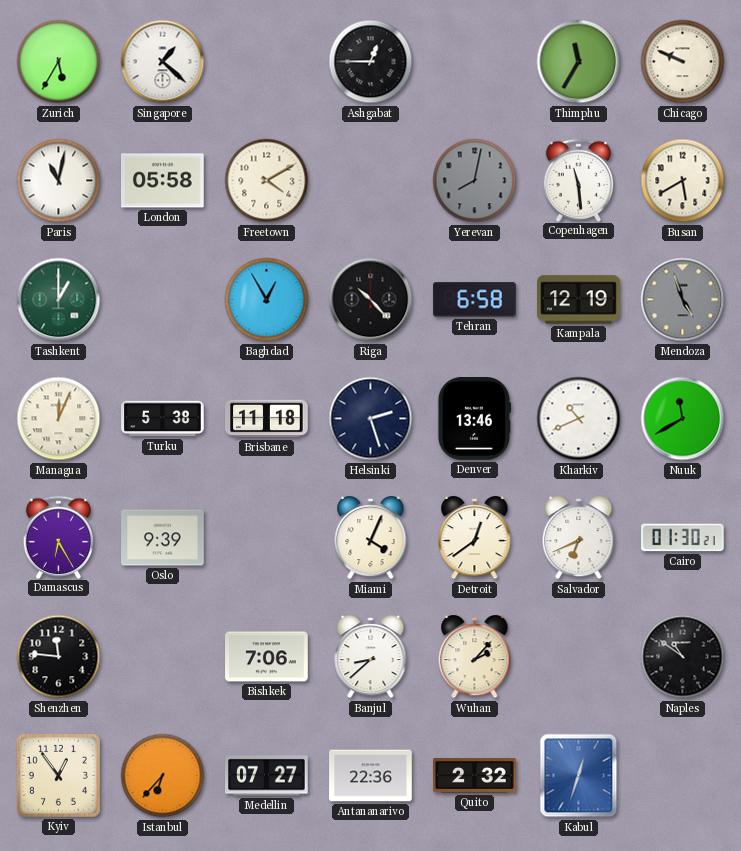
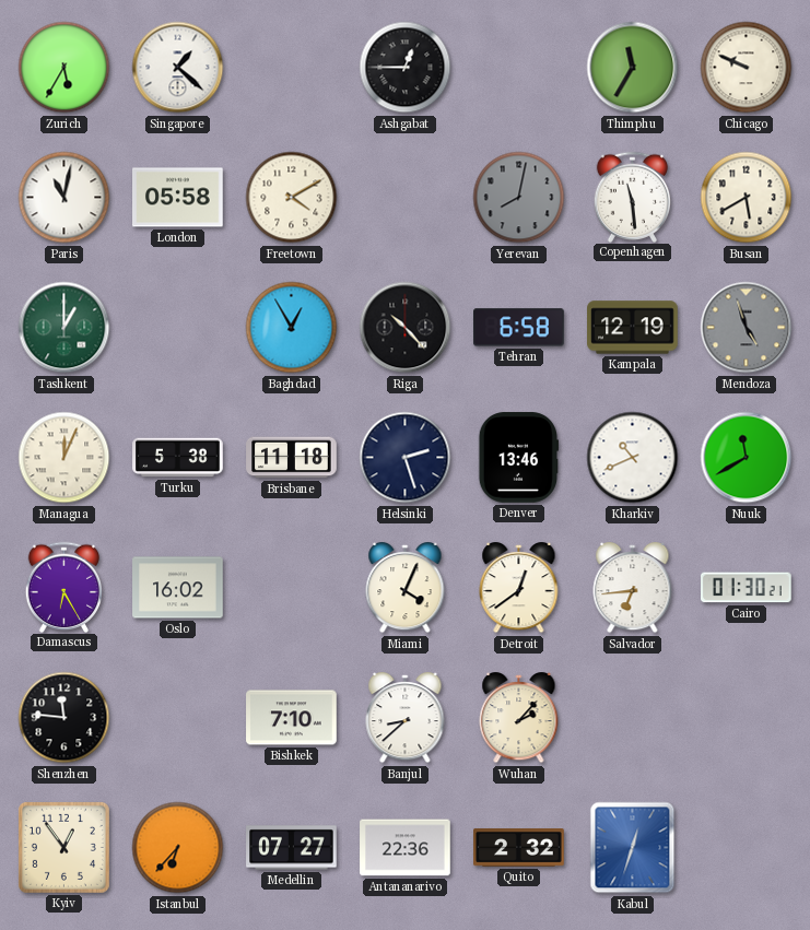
Oslo: 9:39 -> 16:02
Salvador: 6:41 -> 6:44
Bishkek: 7:06 -> 7:10
Naples: 10:51 -> none
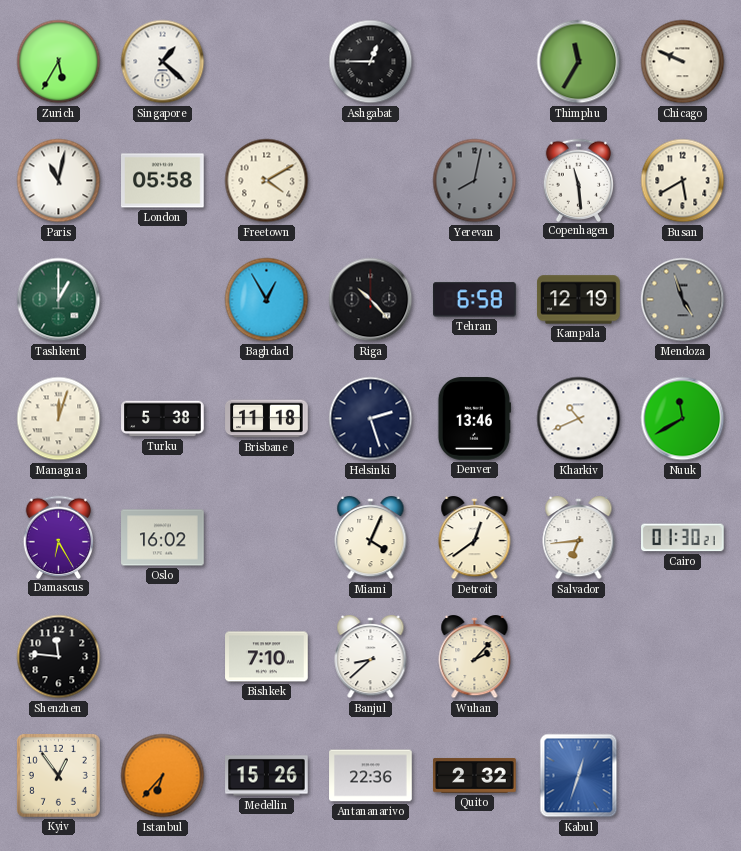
Managua: 12:04 -> 12:03
Medellin: 07:27 -> 15:26
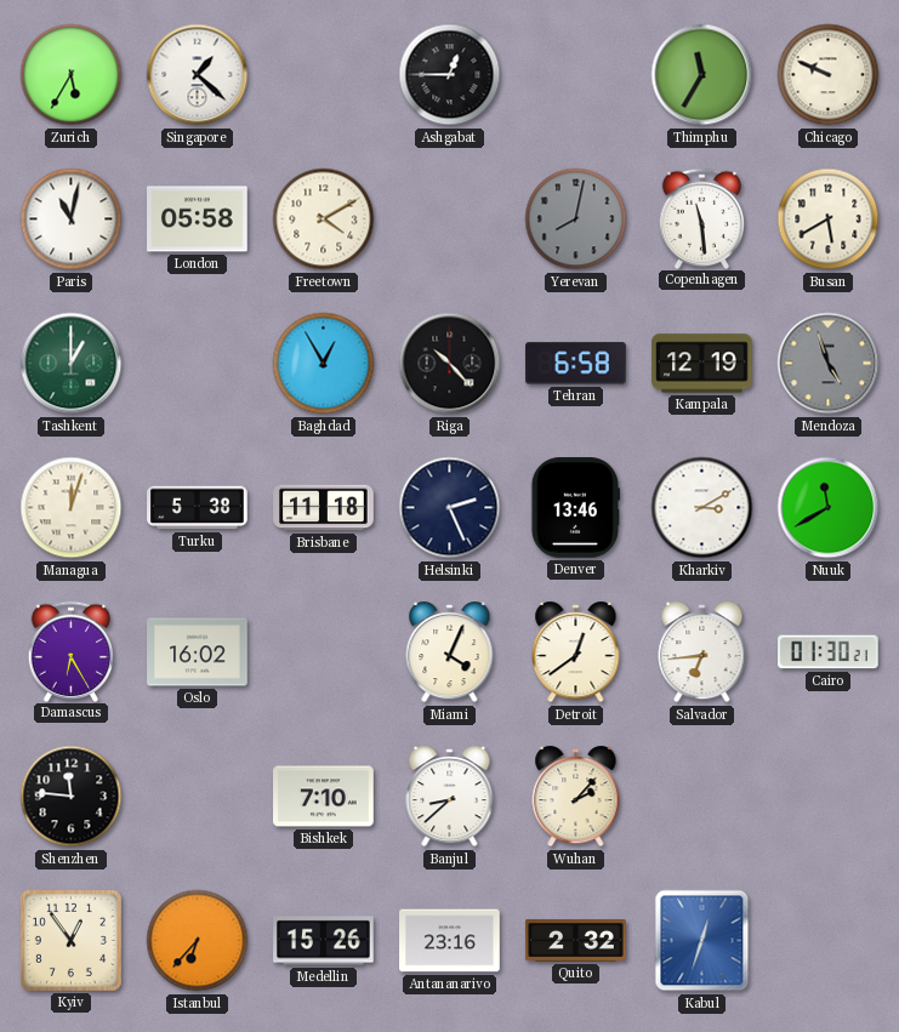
Helsinki: 2:27 -> 2:26
Kharkiv: 10:41 -> 3:10
Antananarivo: 22:36 -> 23:16
